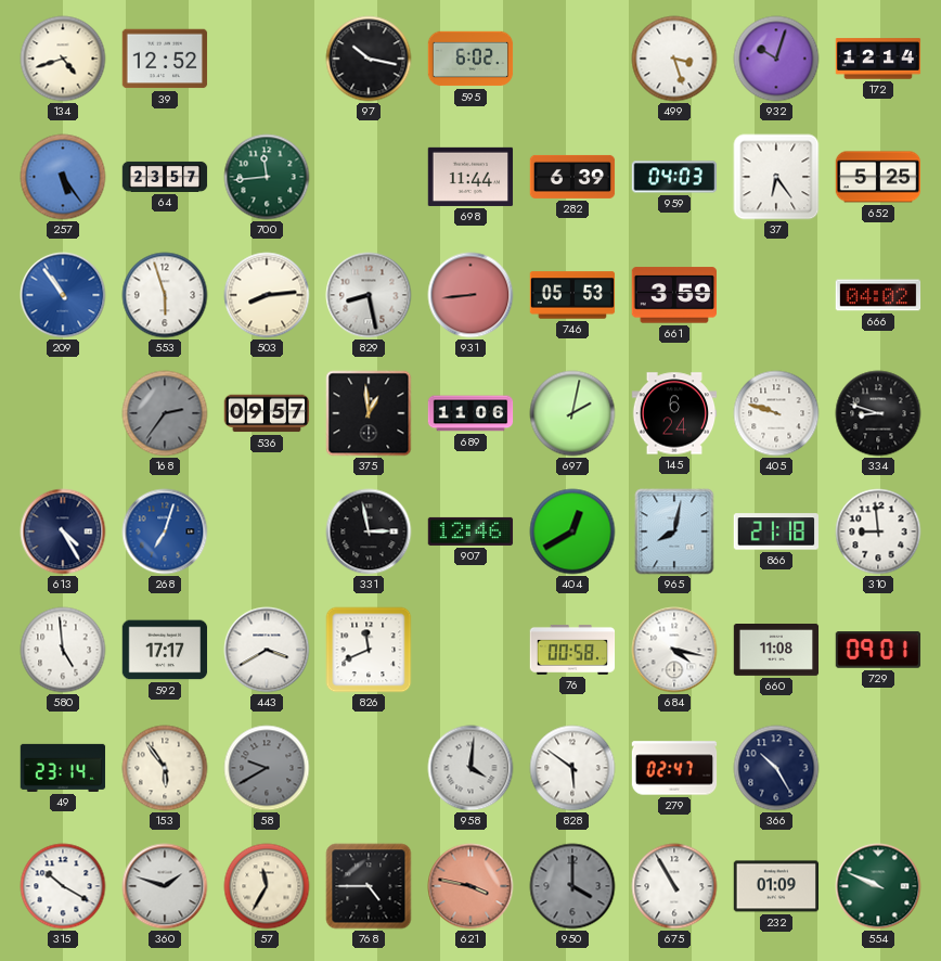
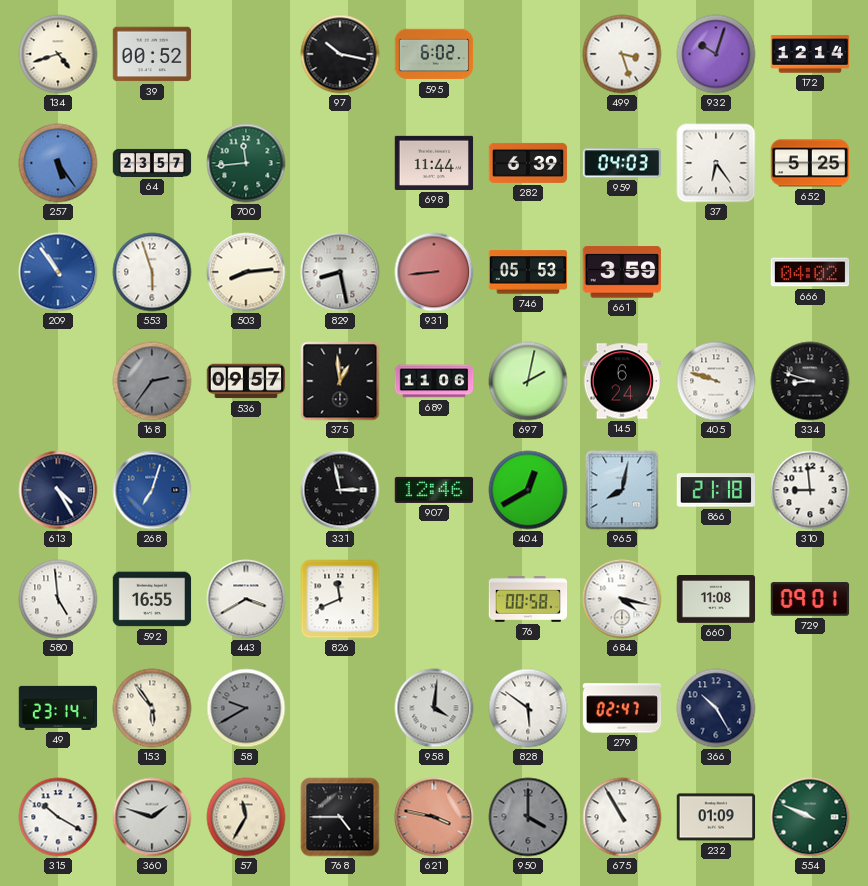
39: 12:52 -> 00:52
592: 17:17 -> 16:55
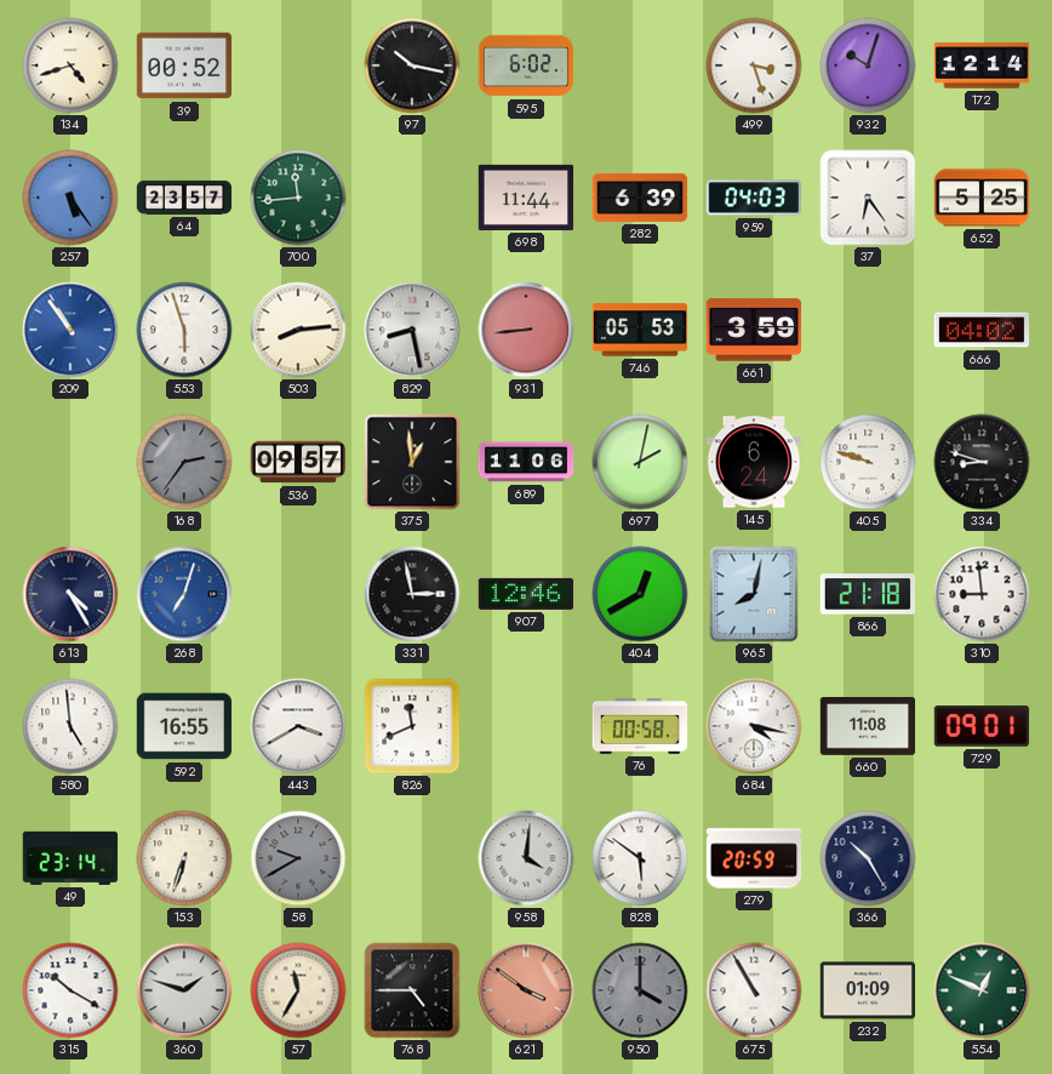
153: 5:54 -> 6:33
279: 02:47 -> 20:59
621: 3:47 -> 3:51
554: 9:49 -> 12:49
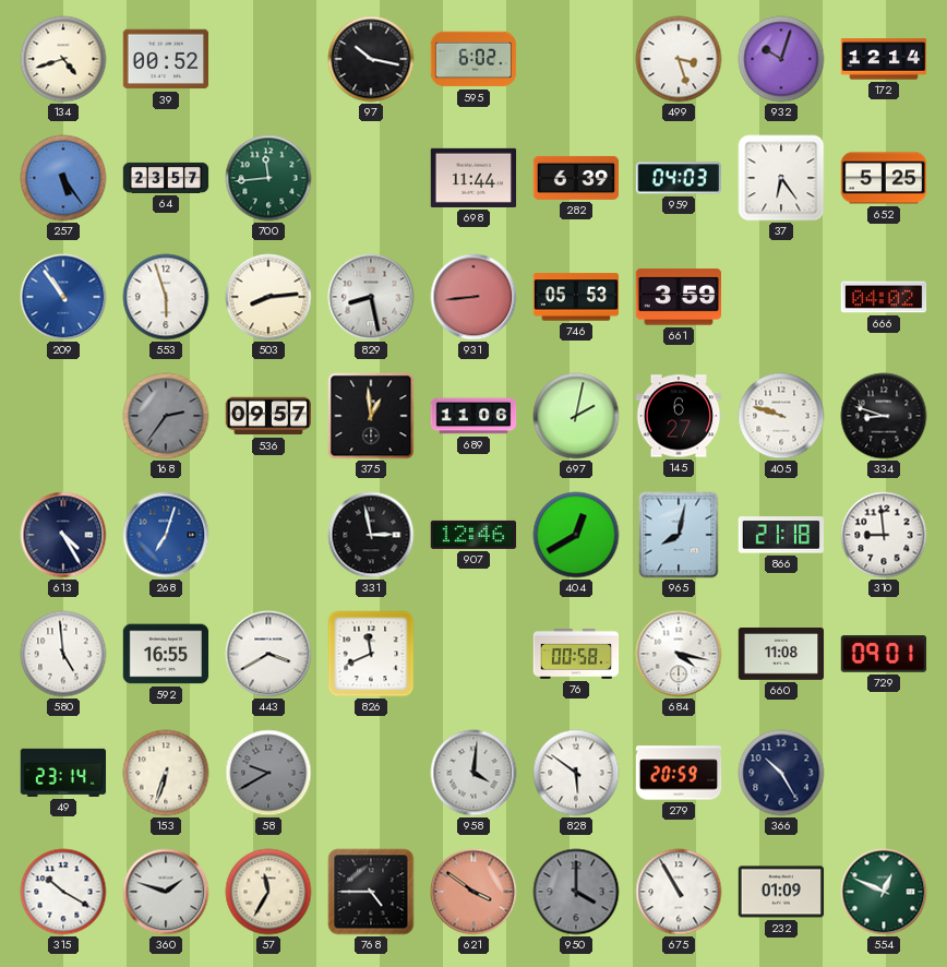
145: 6:24 -> 6:27
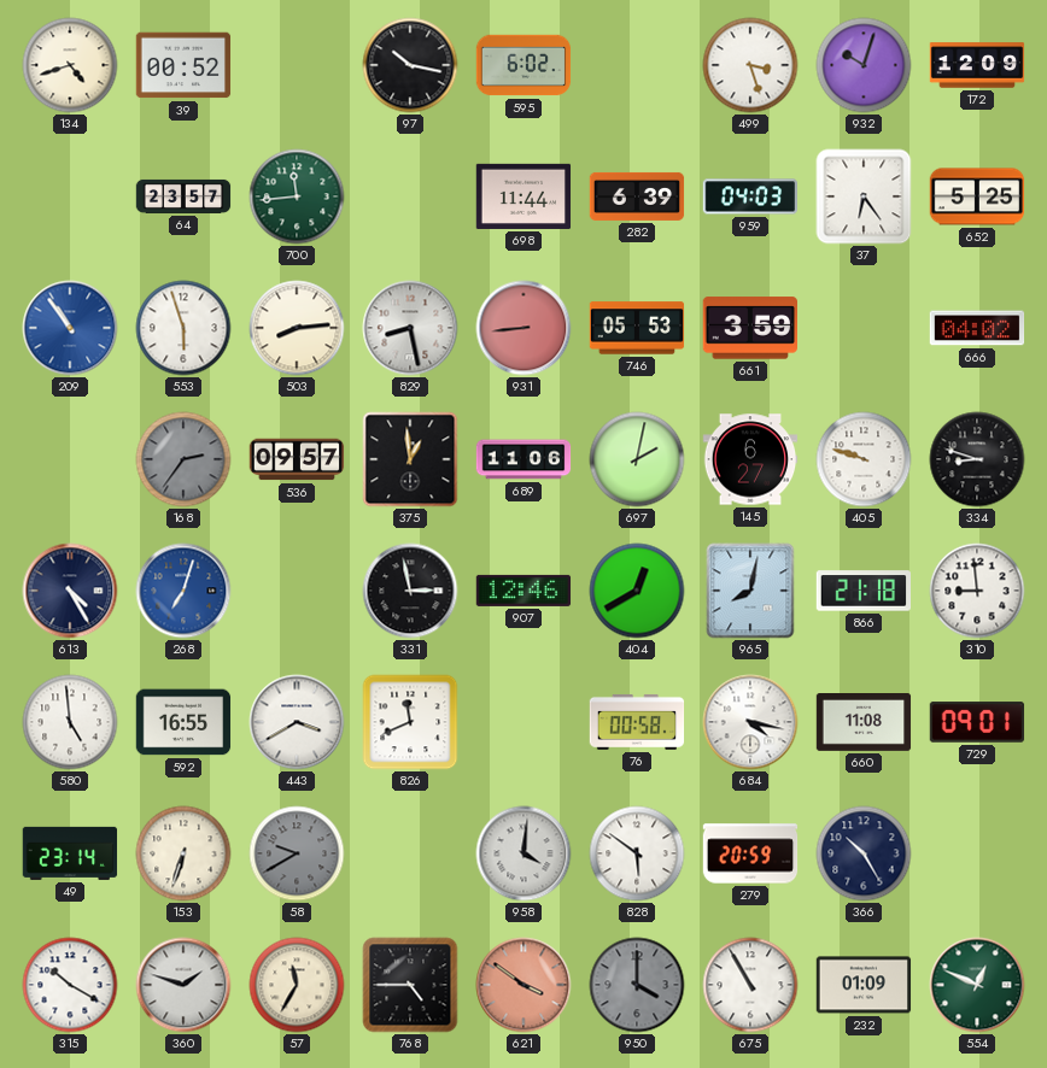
172: 12:14 -> 12:09
257: 5:24 -> none
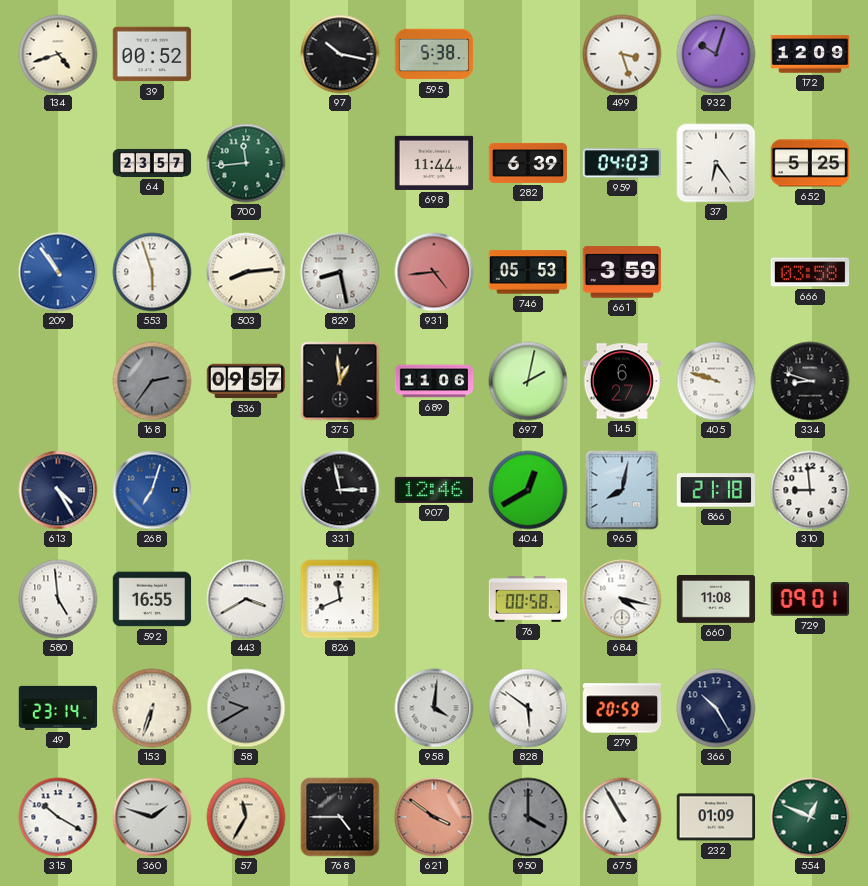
595: 6:02 -> 5:38
931: 8:44 -> 4:44
666: 04:02 -> 03:58
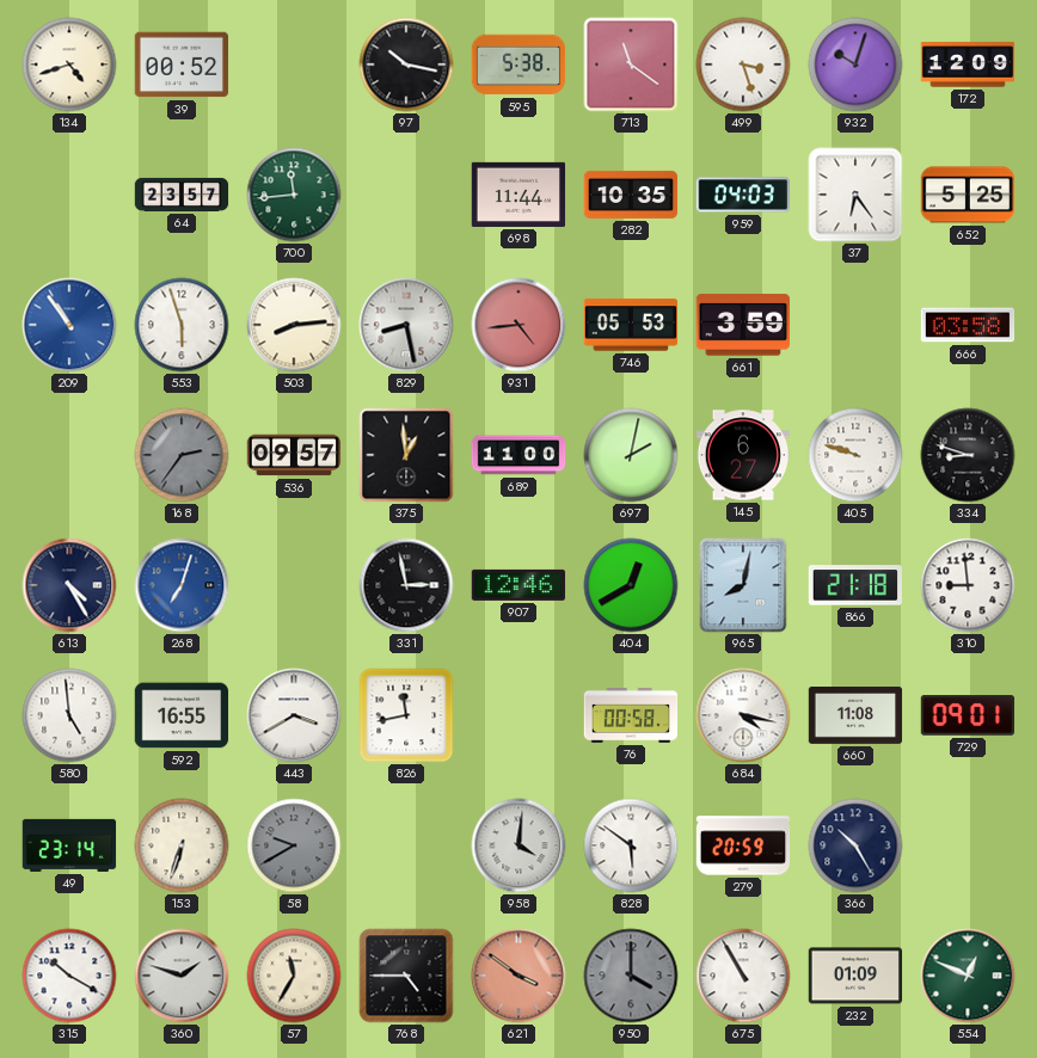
713: none -> 11:21
282: 6:39 -> 10:35
689: 11:06 -> 11:00
826: 11:41 -> 11:43
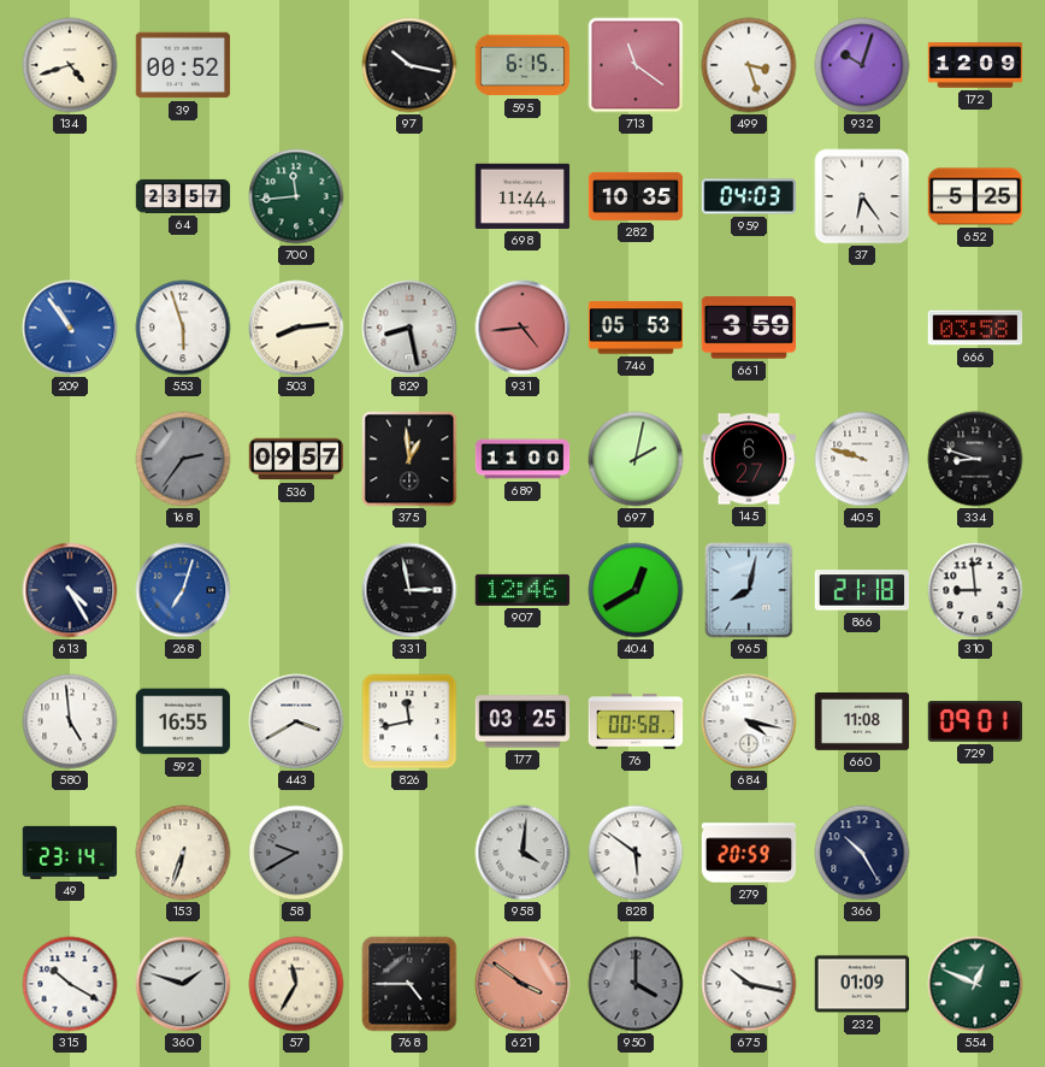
595: 5:38 -> 6:15
177: none -> 03:25
675: 10:55 -> 10:17
